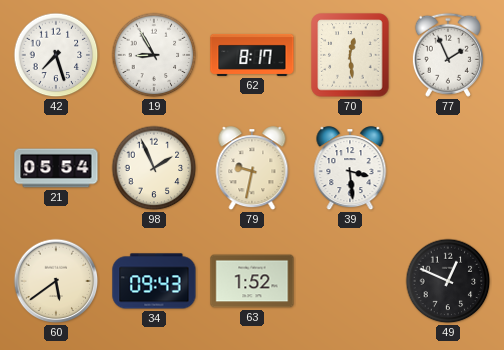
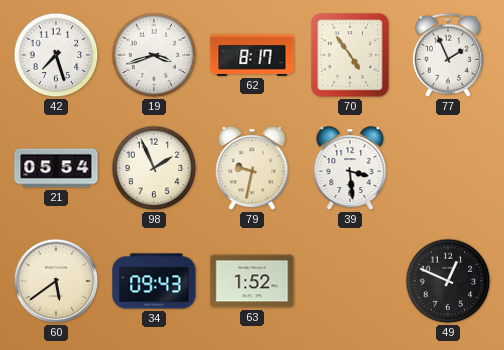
19: 8:55 -> 3:42
70: 12:29 -> 4:54
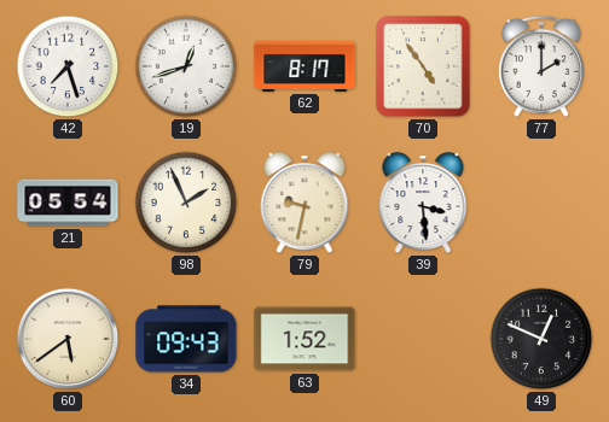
19: 3:42 -> 12:42
77: 1:56 -> 2:00
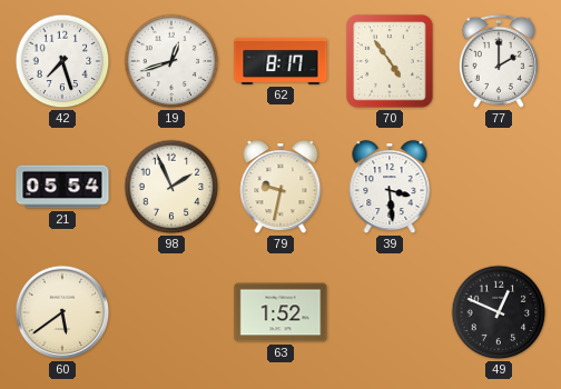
34: 09:43 -> none
